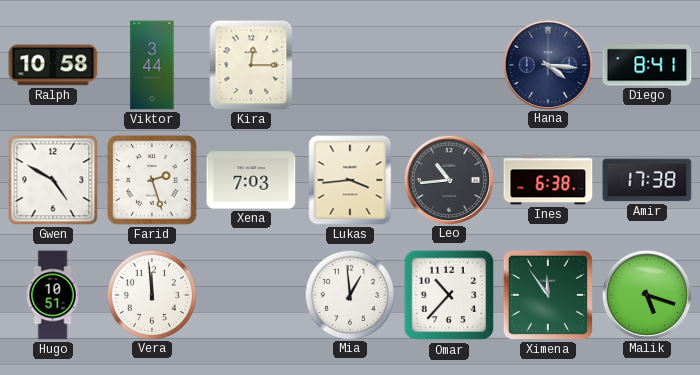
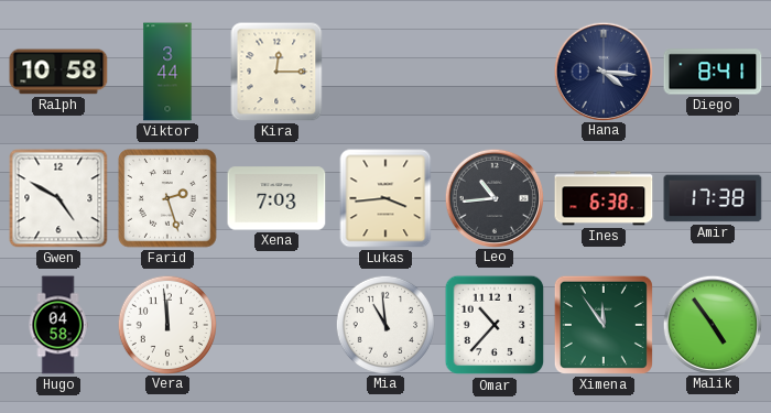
Hugo: 10:51 -> 04:58
Mia: 12:59 -> 10:59
Malik: 5:18 -> 4:54
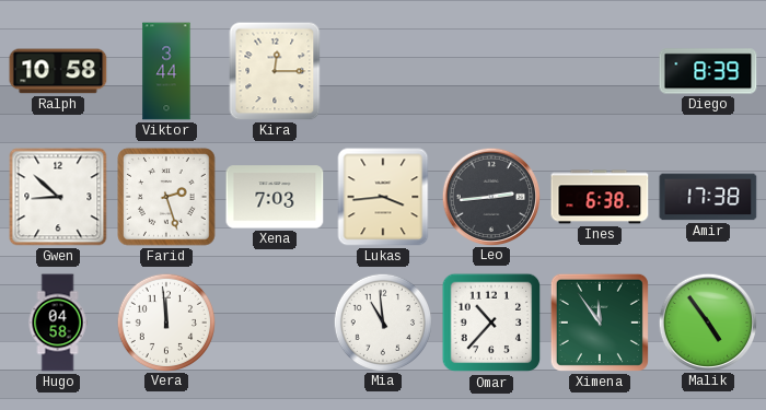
Hana: 4:16 -> none
Diego: 8:41 -> 8:39
Gwen: 4:50 -> 8:52
Leo: 10:44 -> 2:44
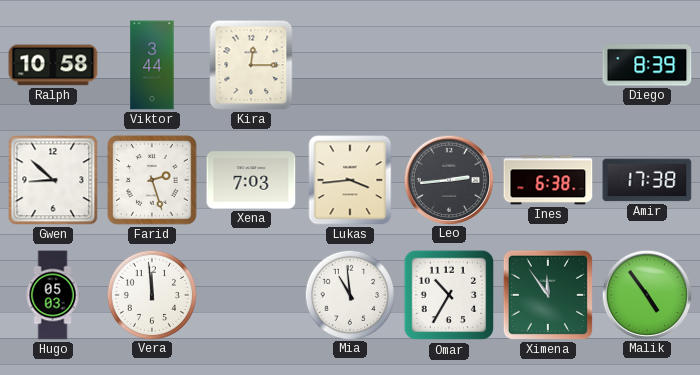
Hugo: 04:58 -> 05:03
Omar: 10:37 -> 10:35
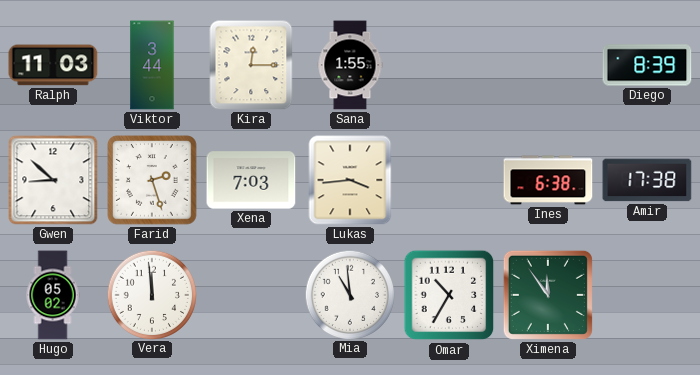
Ralph: 10:58 -> 11:03
Sana: none -> 1:55
Leo: 2:44 -> none
Hugo: 05:03 -> 05:02
Malik: 4:54 -> none
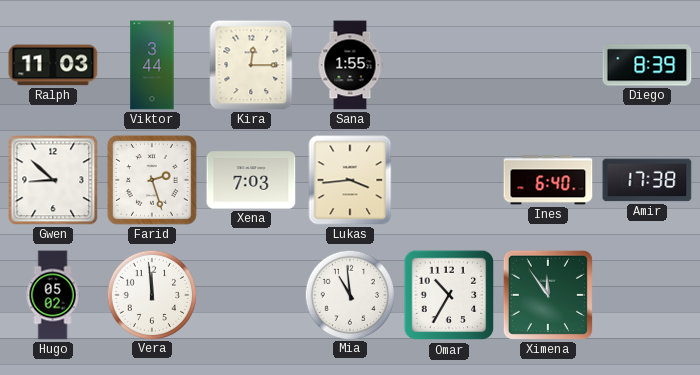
Ines: 6:38 -> 6:40
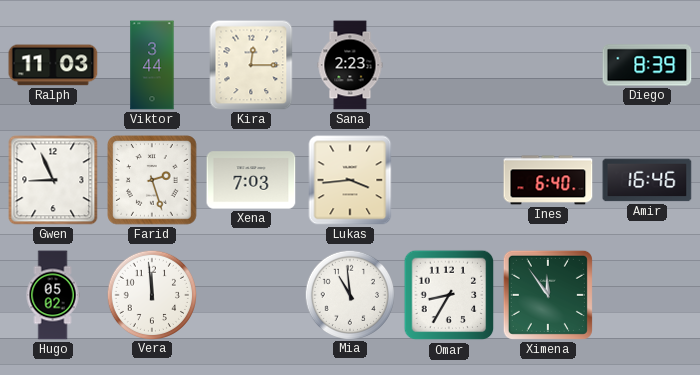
Sana: 1:55 -> 2:23
Gwen: 8:52 -> 8:56
Amir: 17:38 -> 16:46
Omar: 10:35 -> 8:35
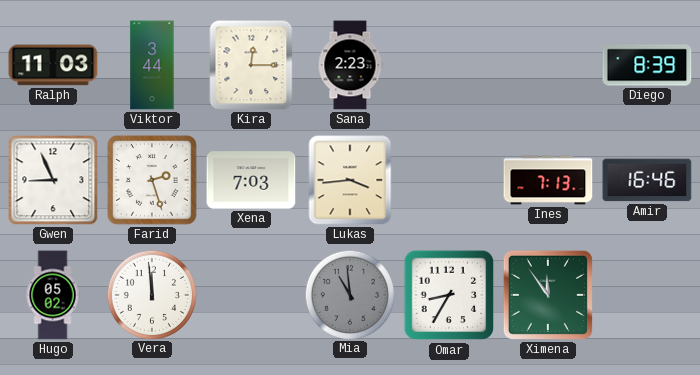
Ines: 6:40 -> 7:13
Mia dial: white -> grey
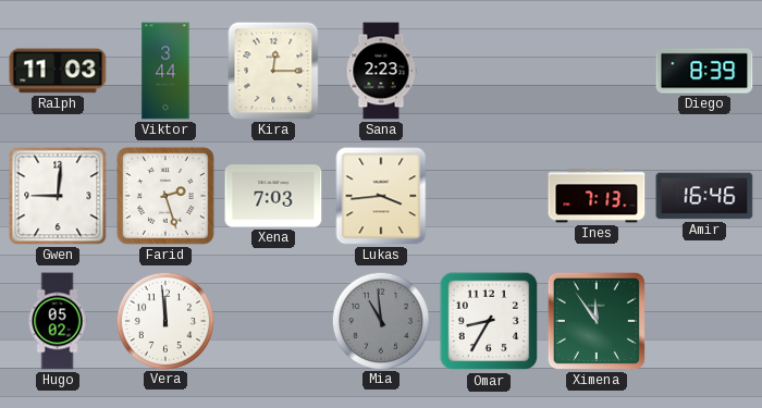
Gwen: 8:56 -> 9:01
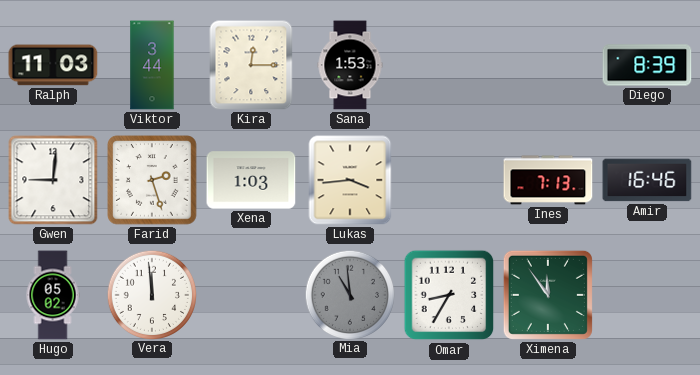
Sana: 2:23 -> 1:53
Xena: 7:03 -> 1:03
